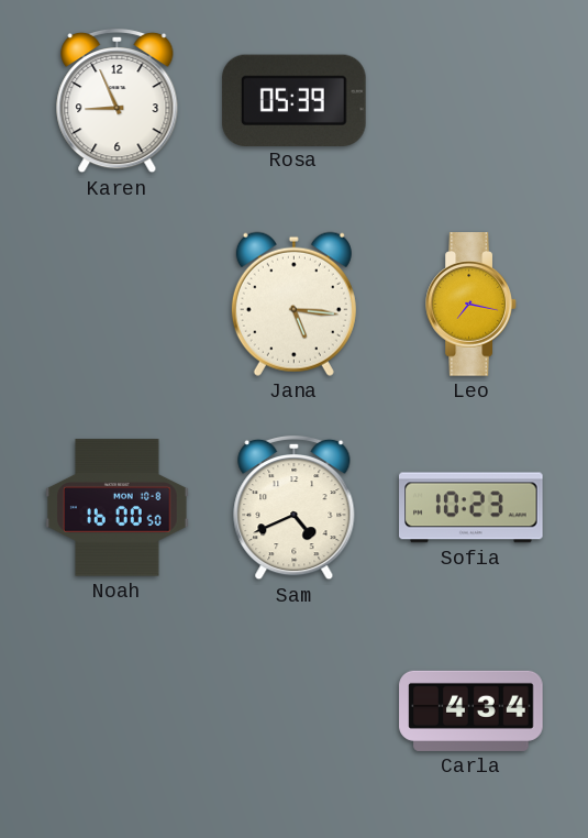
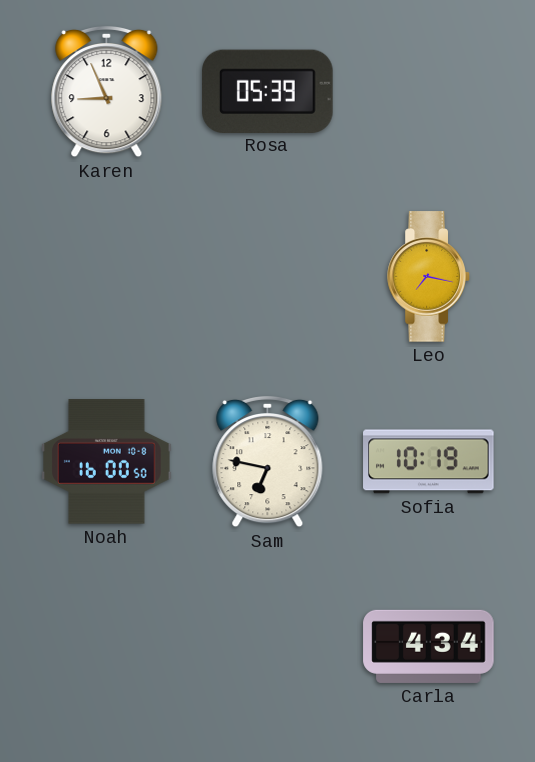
Jana: 5:16 -> none
Sam: 4:41 -> 6:47
Sofia: 10:23 -> 10:19
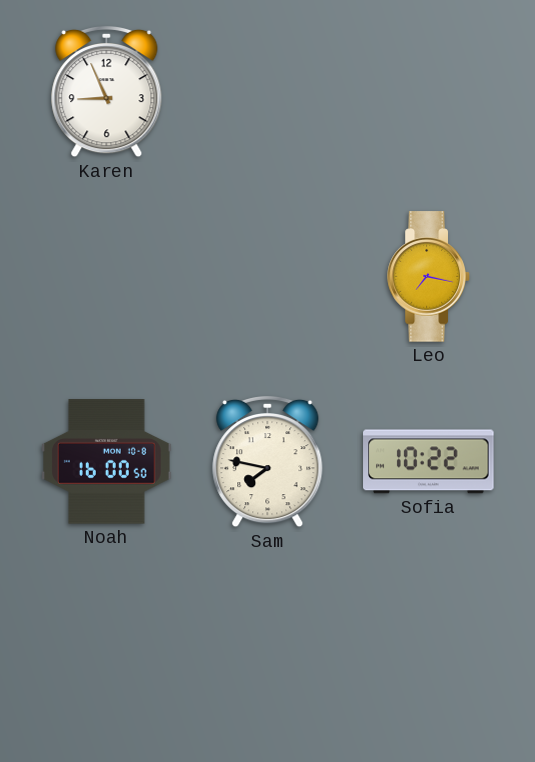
Rosa: 05:39 -> none
Sam: 6:47 -> 7:47
Sofia: 10:19 -> 10:22
Carla: 4:34 -> none
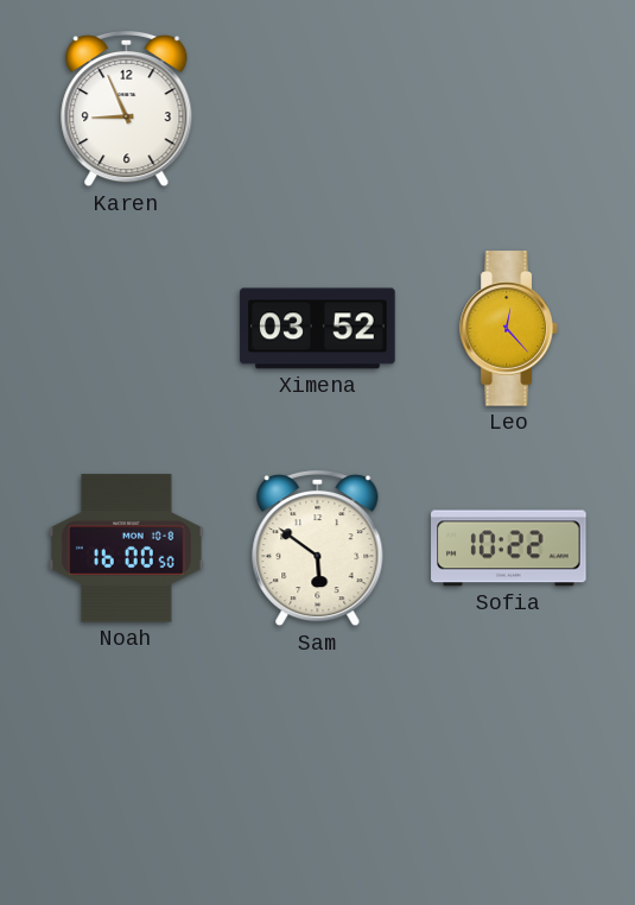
Ximena: none -> 03:52
Leo: 7:17 -> 12:23
Sam: 7:47 -> 5:51
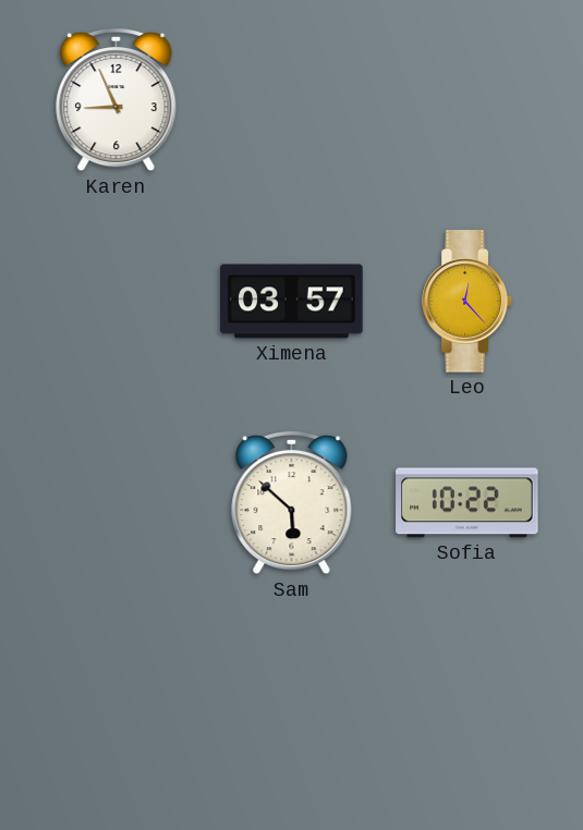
Ximena: 03:52 -> 03:57
Noah: 16:00 -> none
Sam: 5:51 -> 5:52
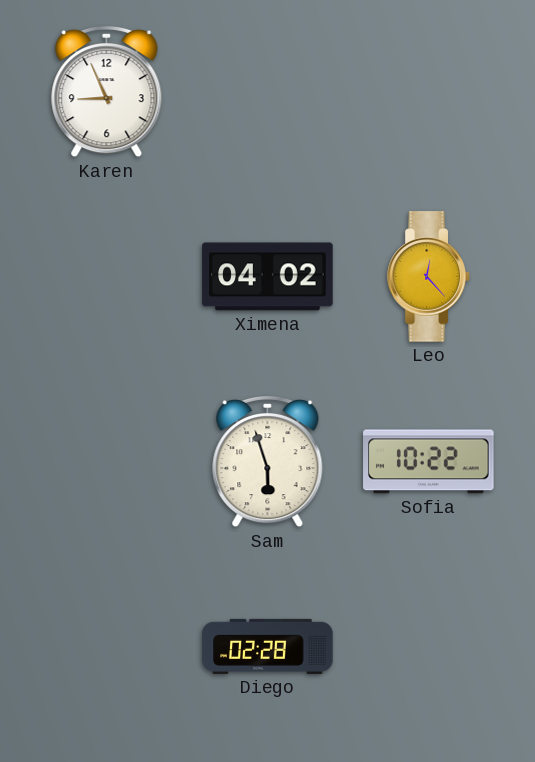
Ximena: 03:57 -> 04:02
Sam: 5:52 -> 5:57
Diego: none -> 02:28
